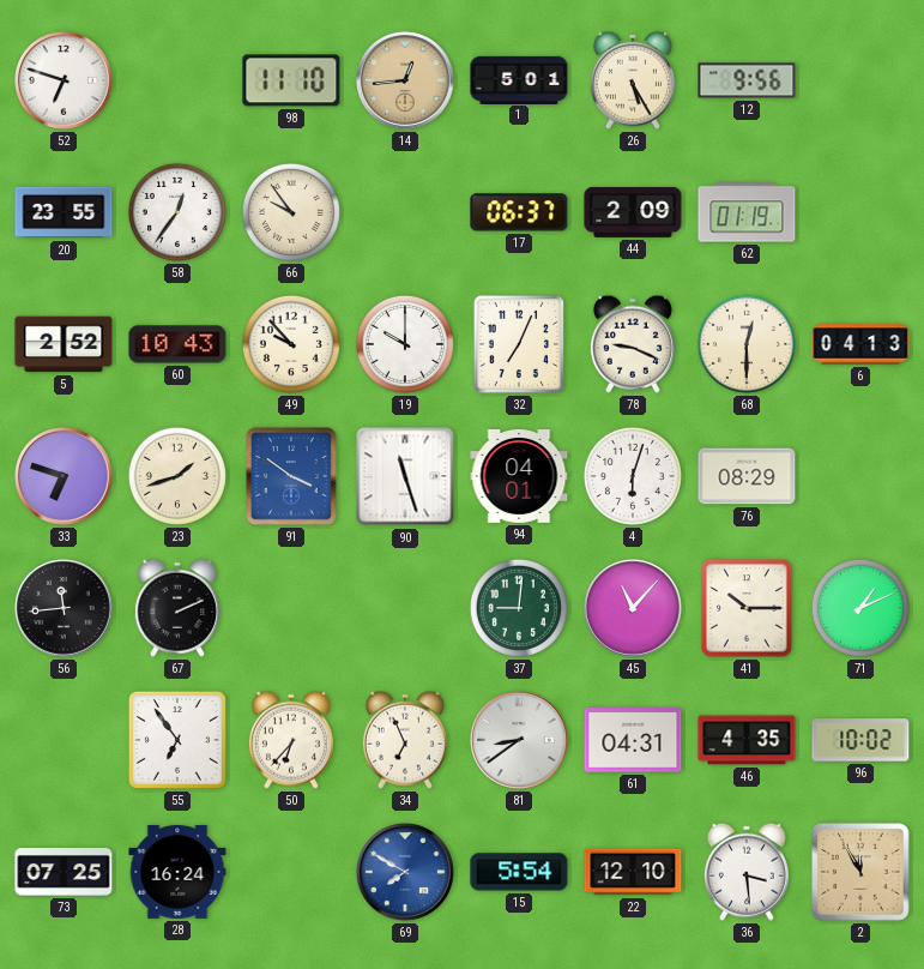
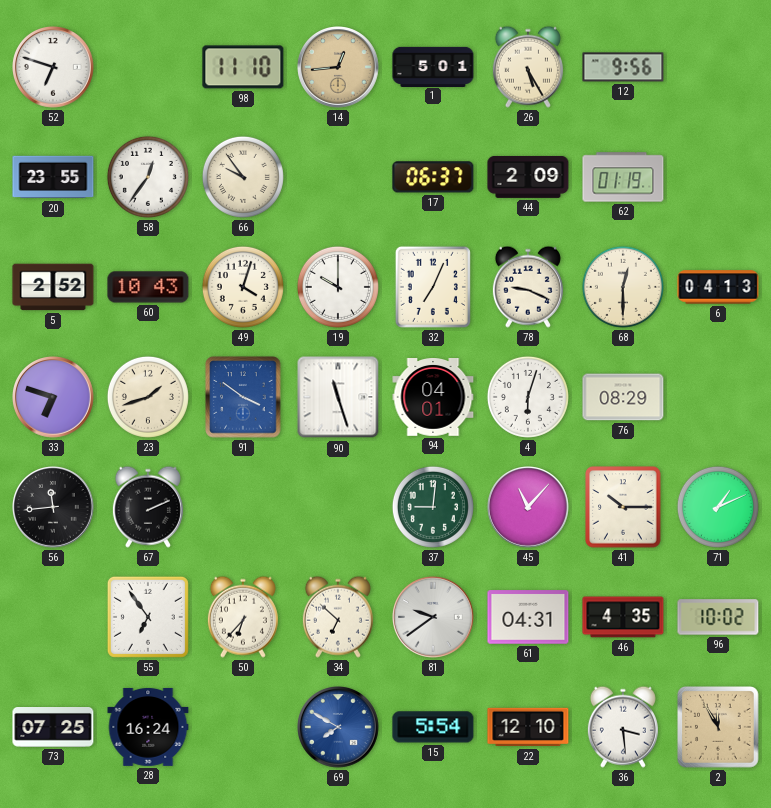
49: 9:53 -> 4:03
34: 6:56 -> 6:52
81: 8:39 -> 9:39
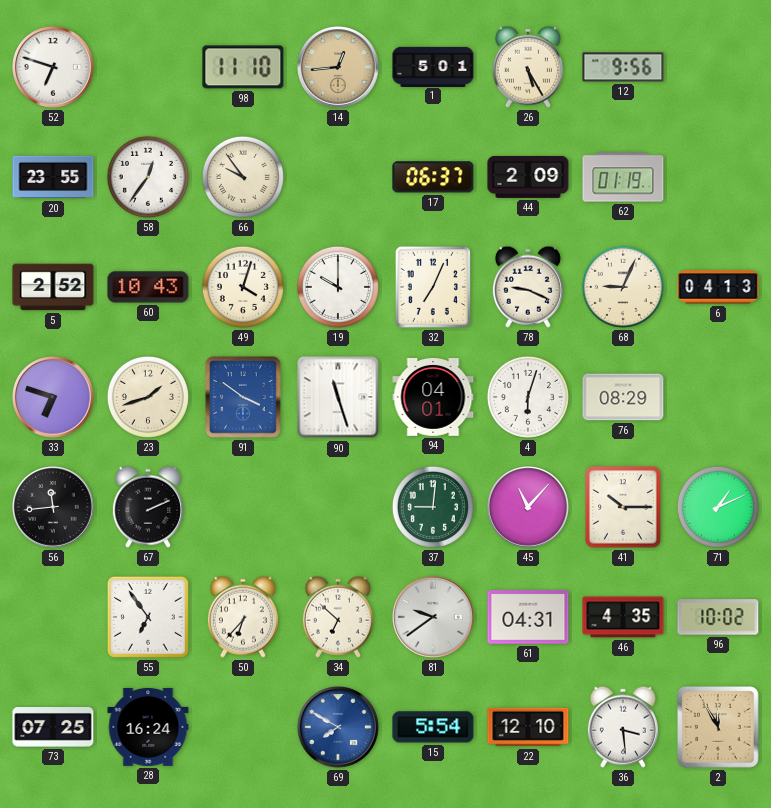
68: 12:30 -> 9:04
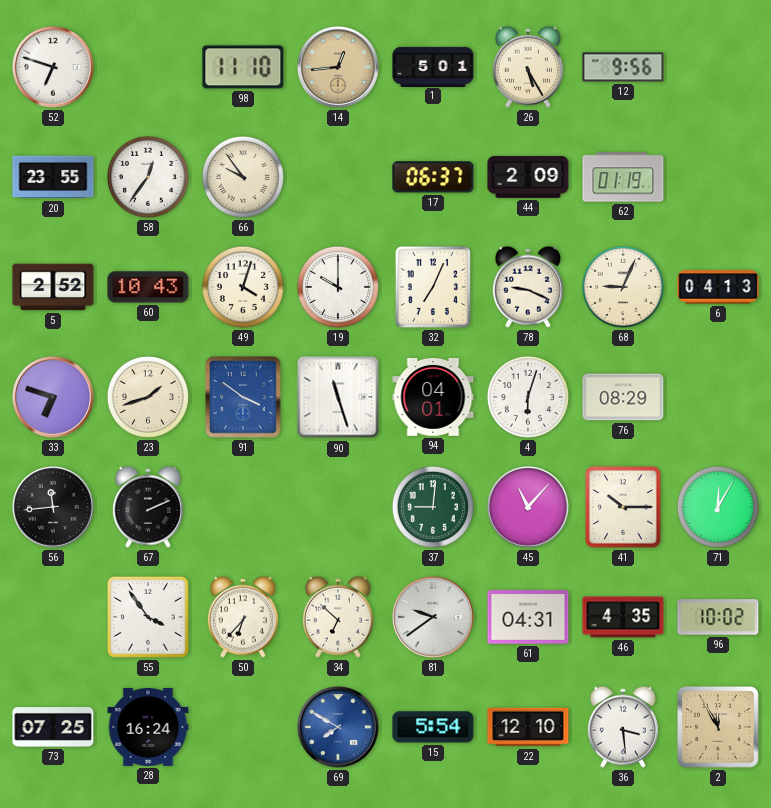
71: 1:11 -> 12:05
55: 6:54 -> 3:54
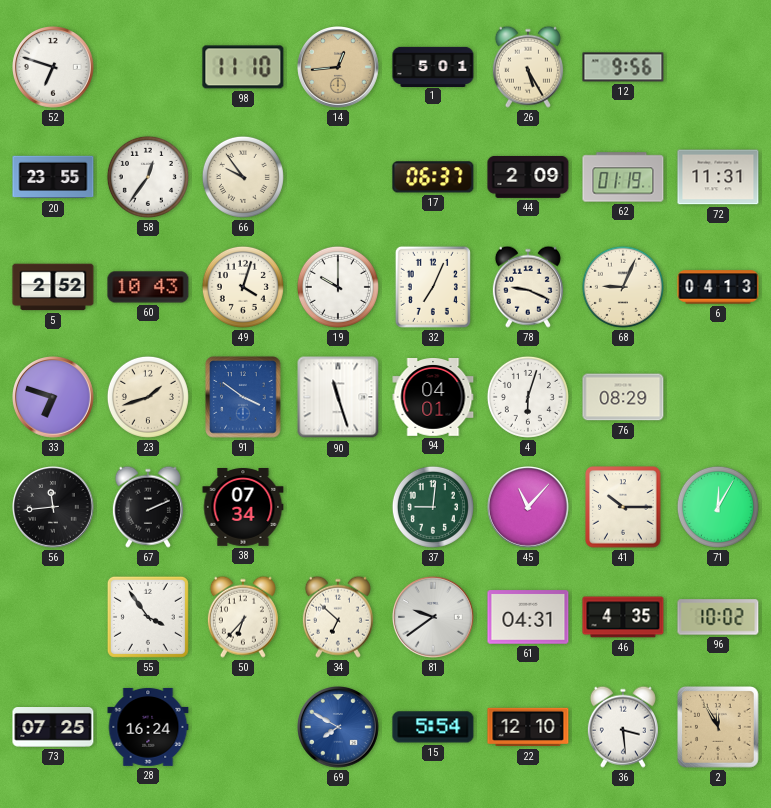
72: none -> 11:31
38: none -> 07:34
